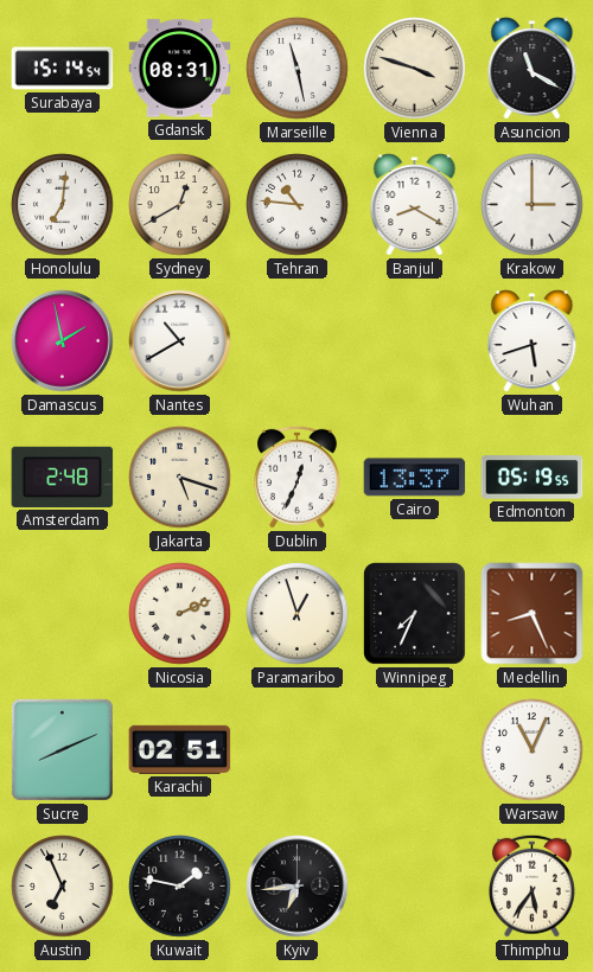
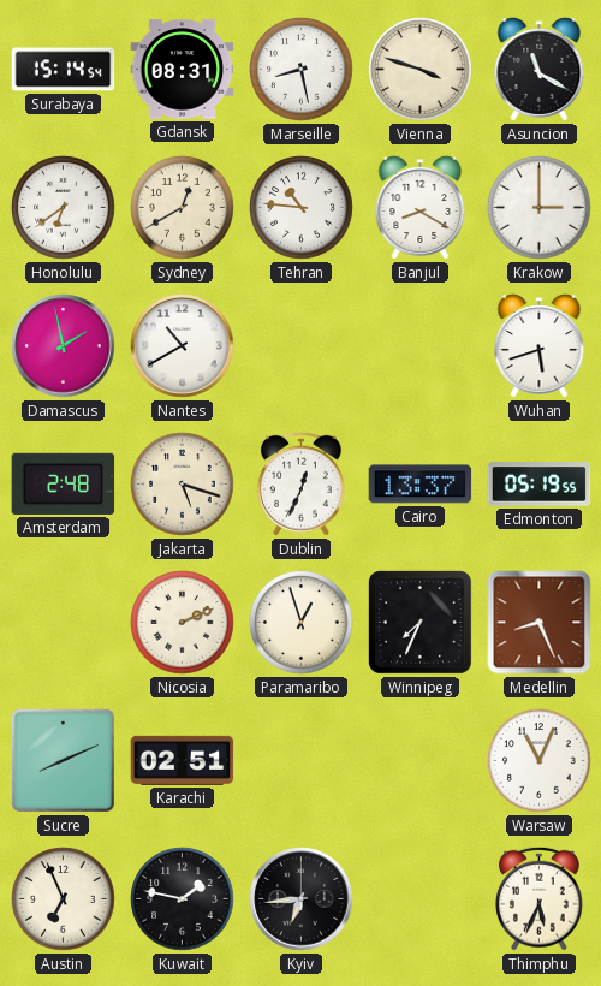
Marseille: 11:28 -> 8:28
Honolulu: 7:01 -> 6:39
Thimphu: 5:36 -> 5:34
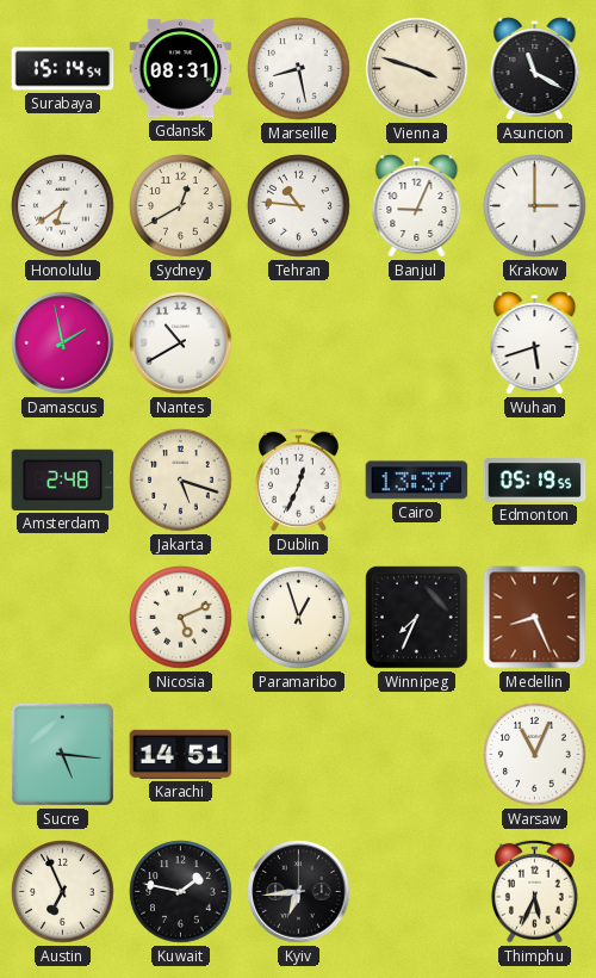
Banjul: 8:20 -> 9:04
Nicosia: 2:11 -> 5:11
Sucre: 8:11 -> 5:16
Karachi: 02:51 -> 14:51
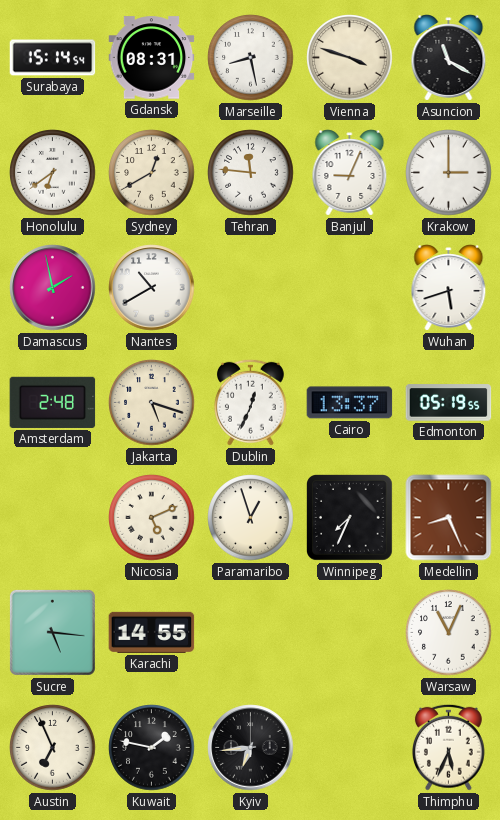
Tehran: 10:46 -> 11:46
Karachi: 14:51 -> 14:55
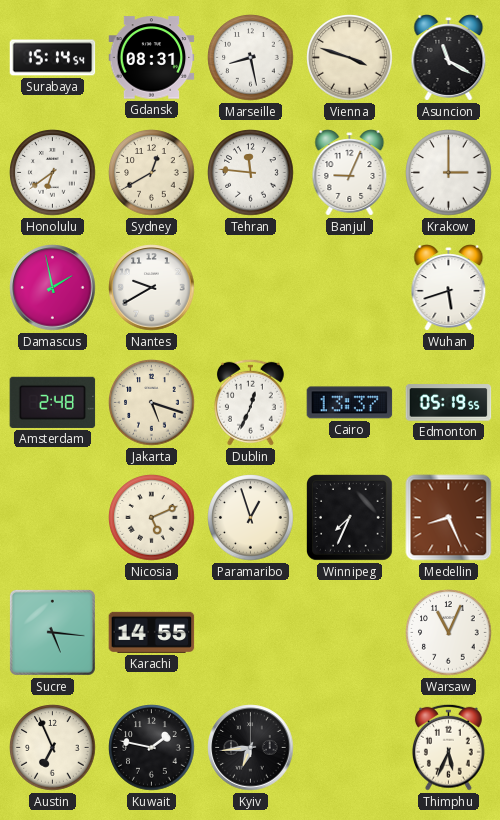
Nantes: 10:40 -> 9:40
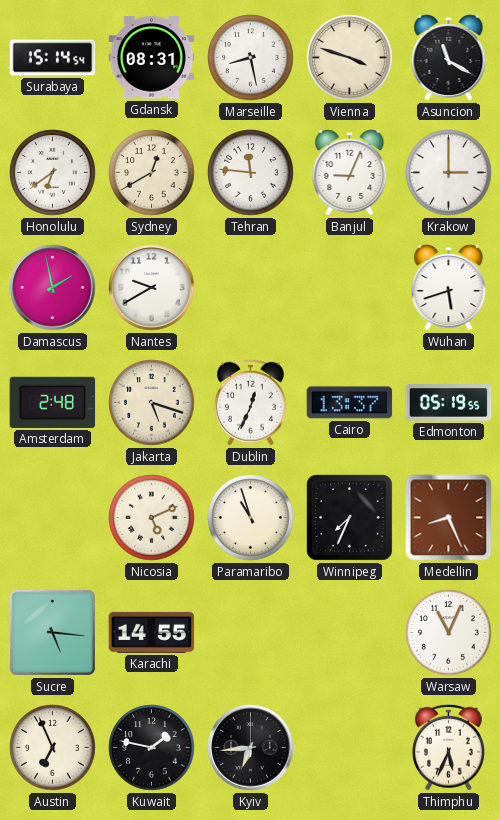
Paramaribo: 12:57 -> 10:57
